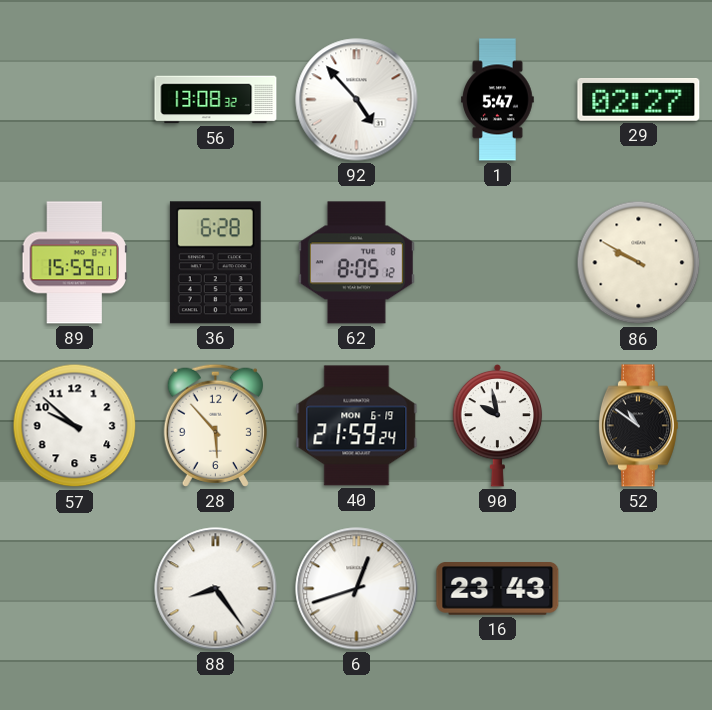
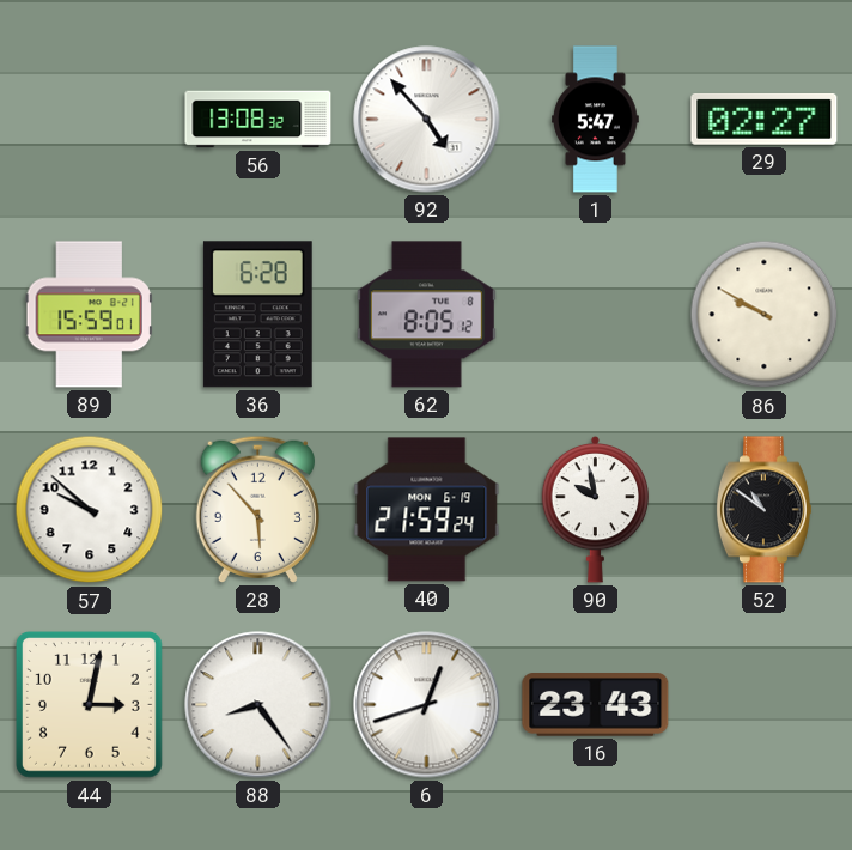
44: none -> 3:02
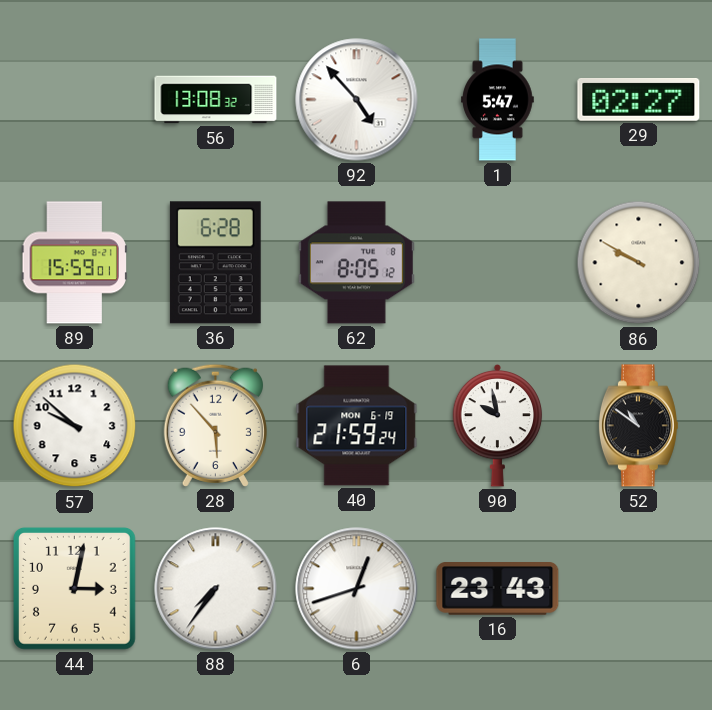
88: 8:24 -> 7:36
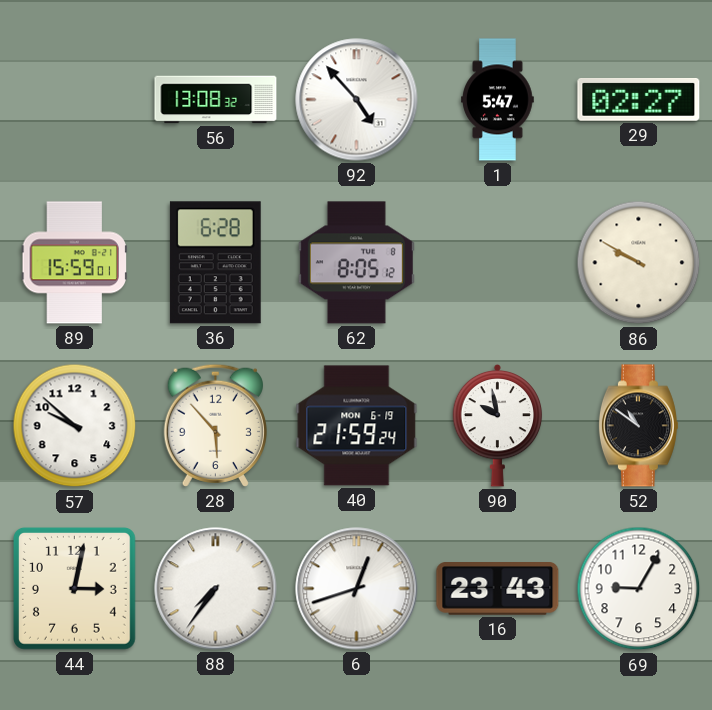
69: none -> 9:05
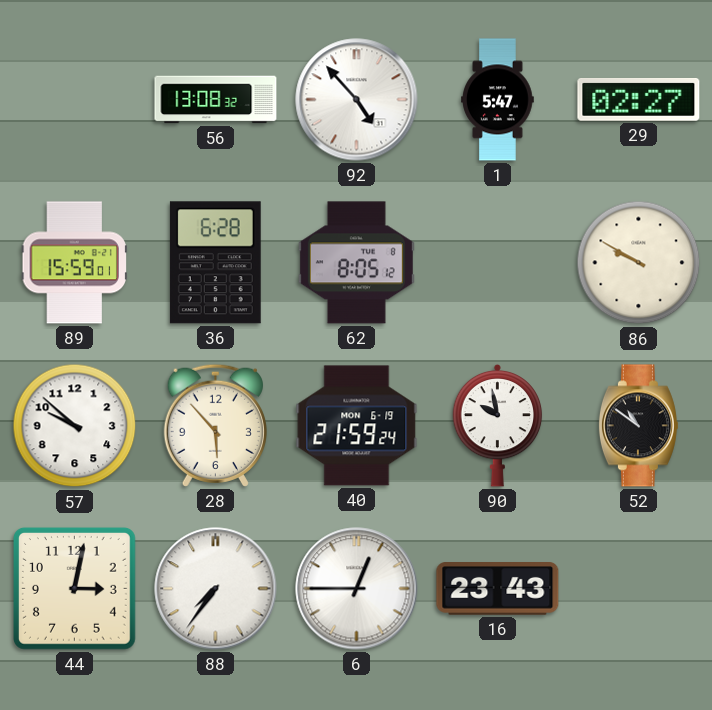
6: 12:42 -> 12:45
69: 9:05 -> none
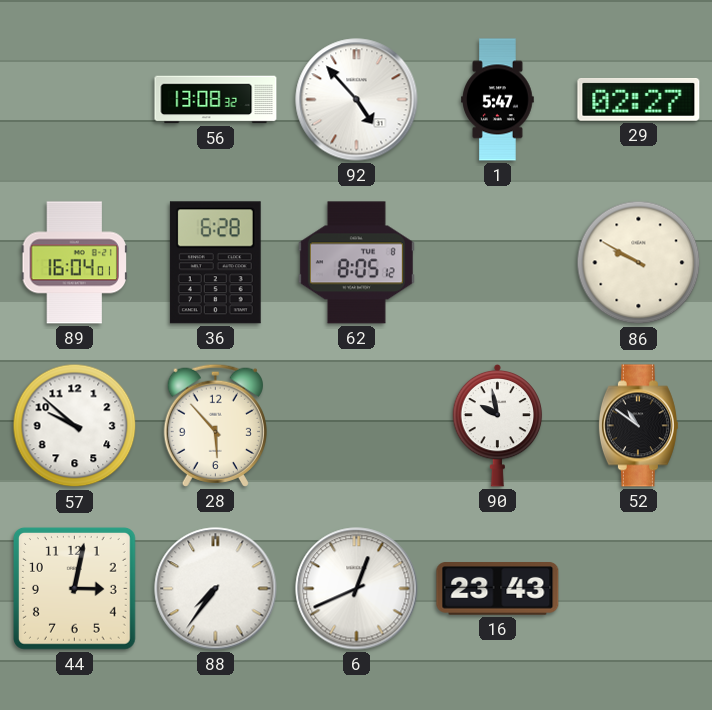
89: 15:59 -> 16:04
40: 21:59 -> none
6: 12:45 -> 12:41
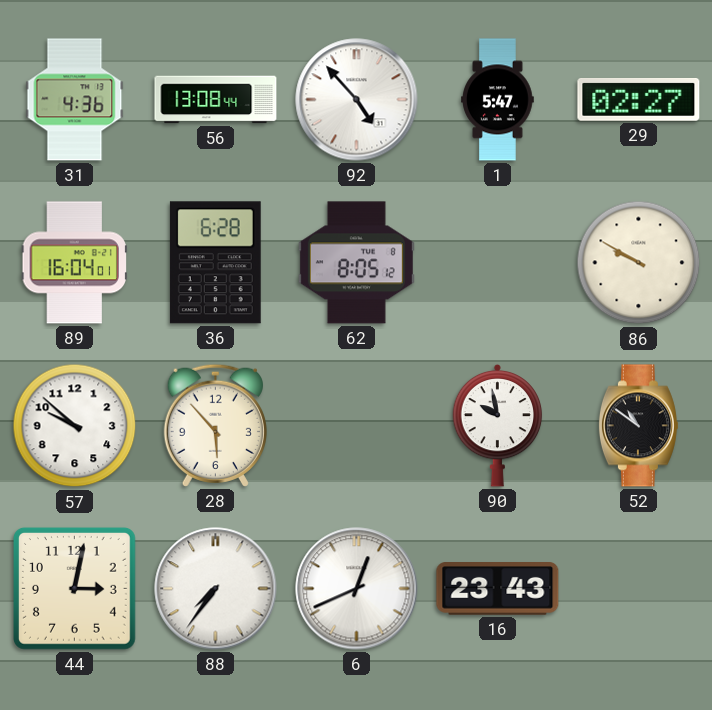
31: none -> 4:36
56: 13:08:32 -> 13:08:44
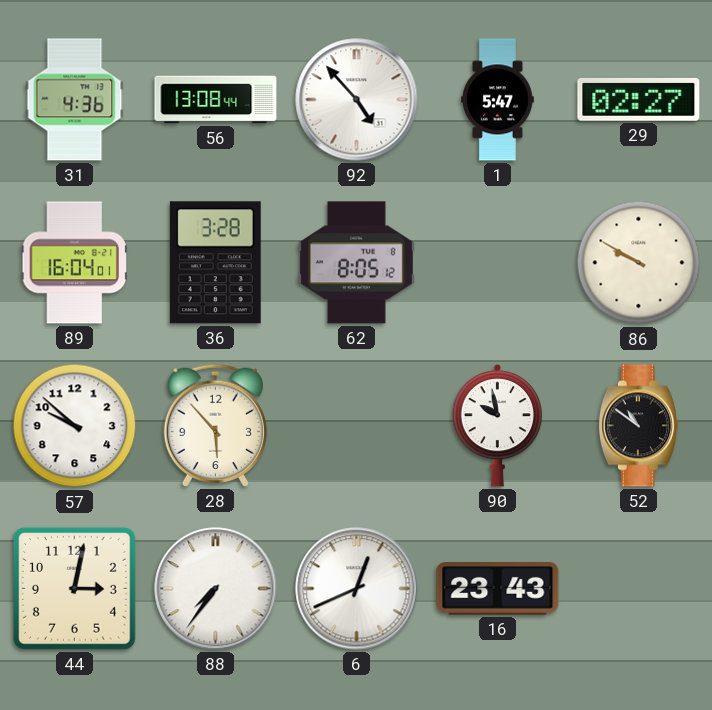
36: 6:28 -> 3:28
